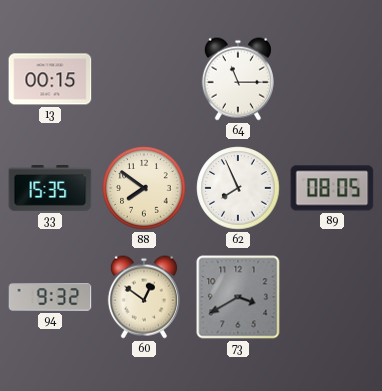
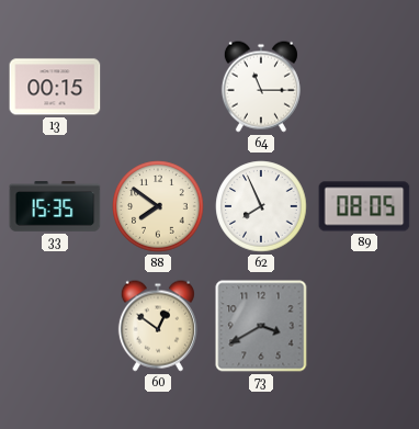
94: 9:32 -> none
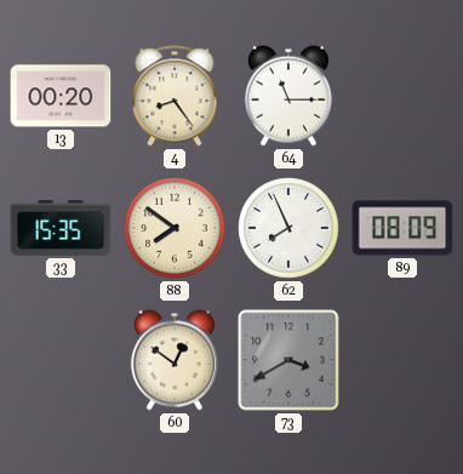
13: 00:15 -> 00:20
4: none -> 8:24
89: 08:05 -> 08:09
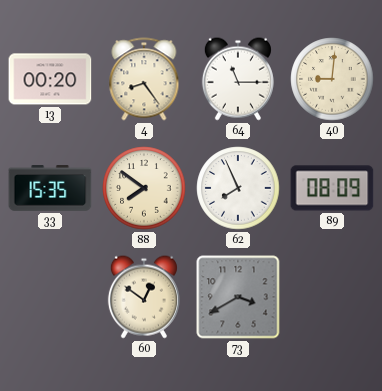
40: none -> 9:01
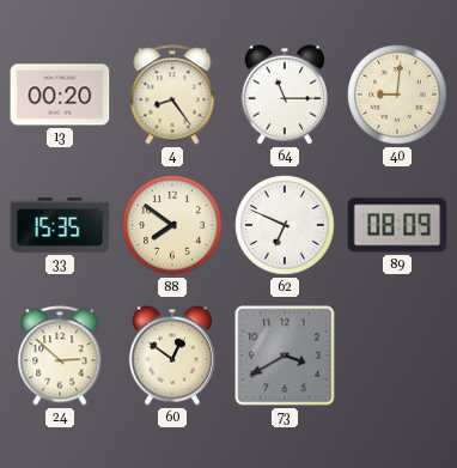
62: 7:56 -> 6:49
24: none -> 2:52
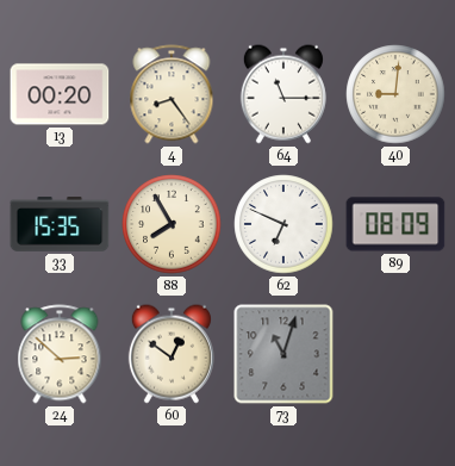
88: 7:51 -> 7:55
73: 3:40 -> 11:03
